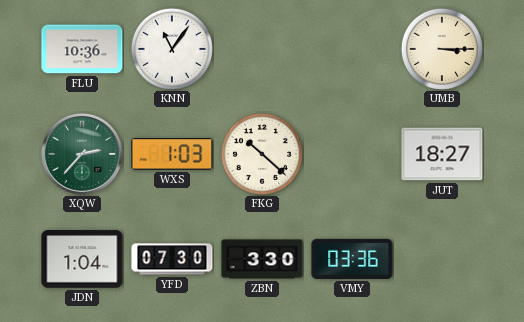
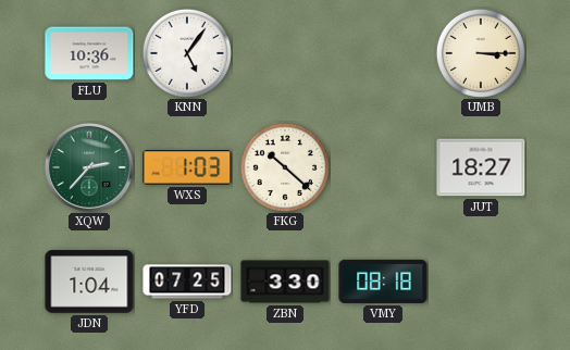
KNN: 11:06 -> 5:06
YFD: 07:30 -> 07:25
VMY: 03:36 -> 08:18
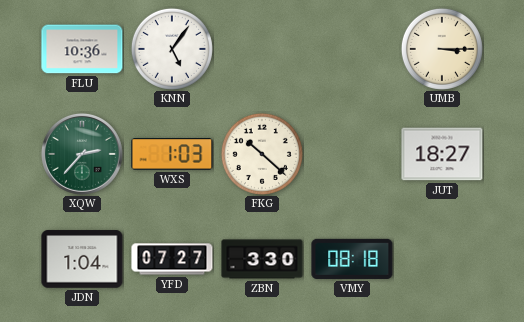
YFD: 07:25 -> 07:27
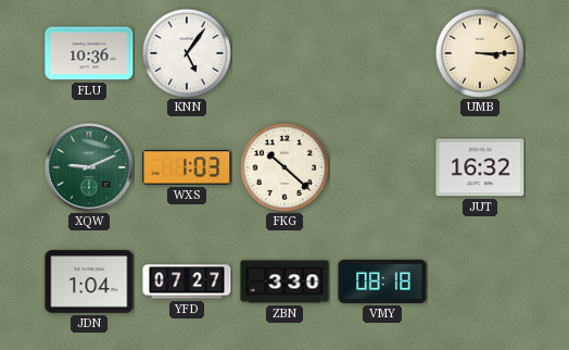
XQW: 2:37 -> 9:11
JUT: 18:27 -> 16:32
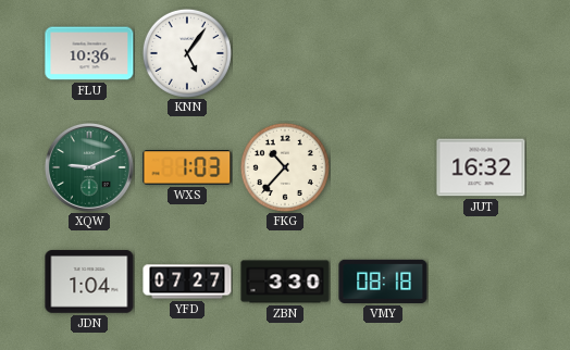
UMB: 3:15 -> none
FKG: 10:22 -> 10:37
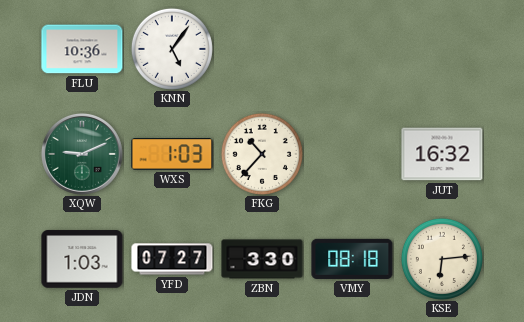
JDN: 1:04 -> 1:03
KSE: none -> 6:14
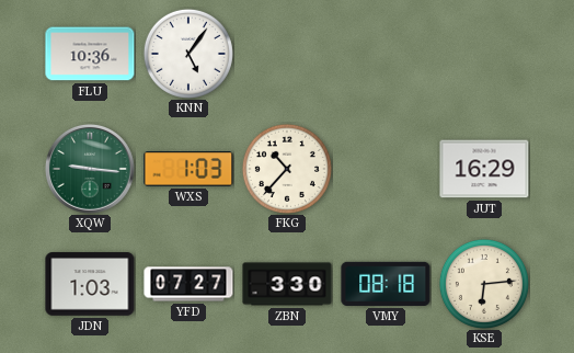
XQW: 9:11 -> 9:16
JUT: 16:32 -> 16:29
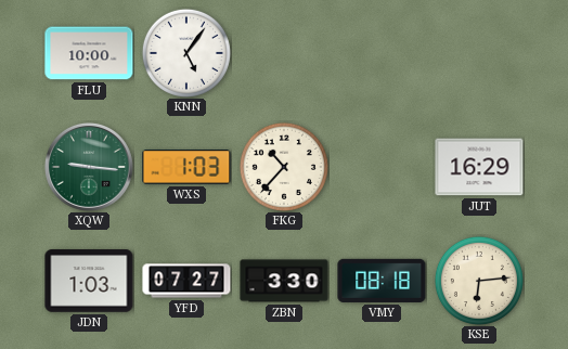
FLU: 10:36 -> 10:00
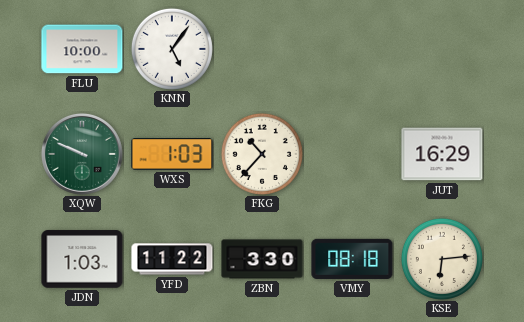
XQW: 9:16 -> 9:49
YFD: 07:27 -> 11:22
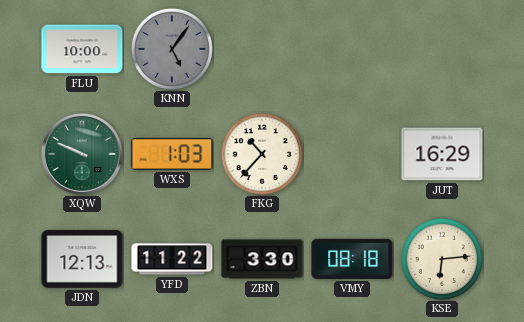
KNN dial: white -> grey
JDN: 1:03 -> 12:13
